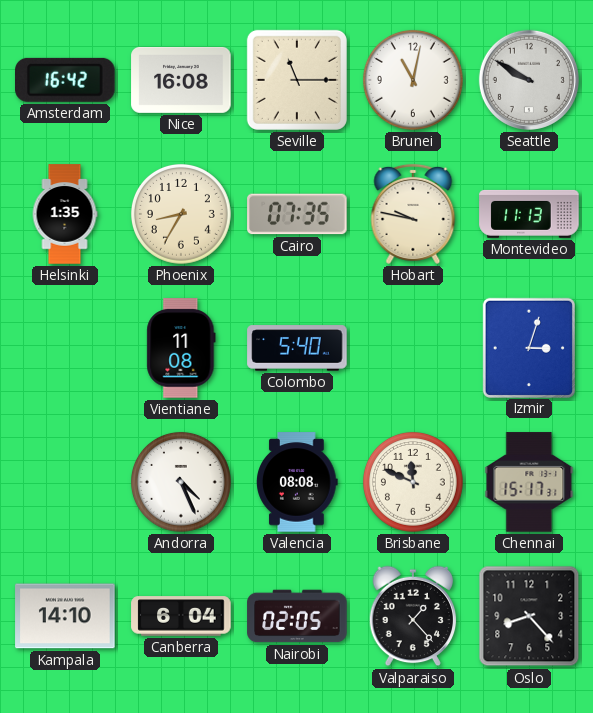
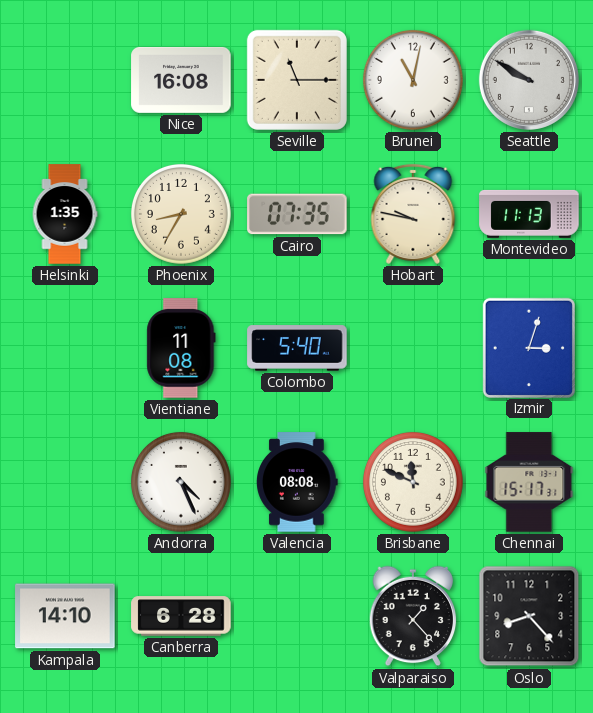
Amsterdam: 16:42 -> none
Canberra: 6:04 -> 6:28
Nairobi: 02:05 -> none
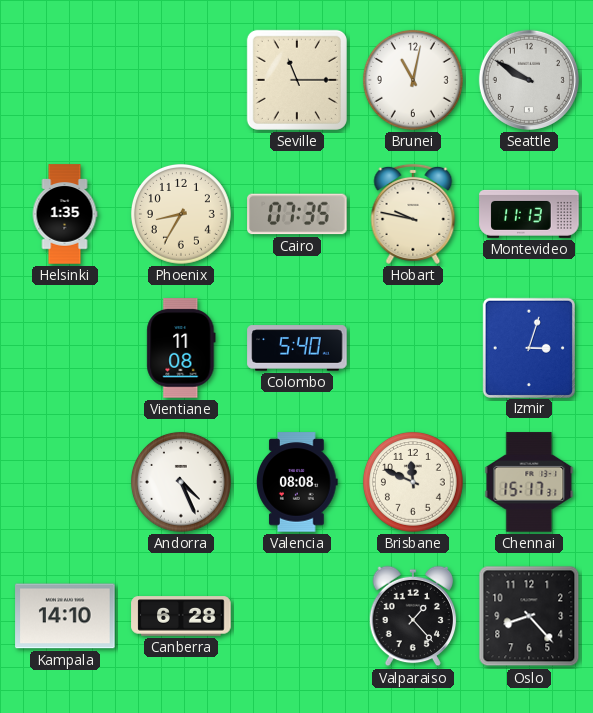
Nice: 16:08 -> none
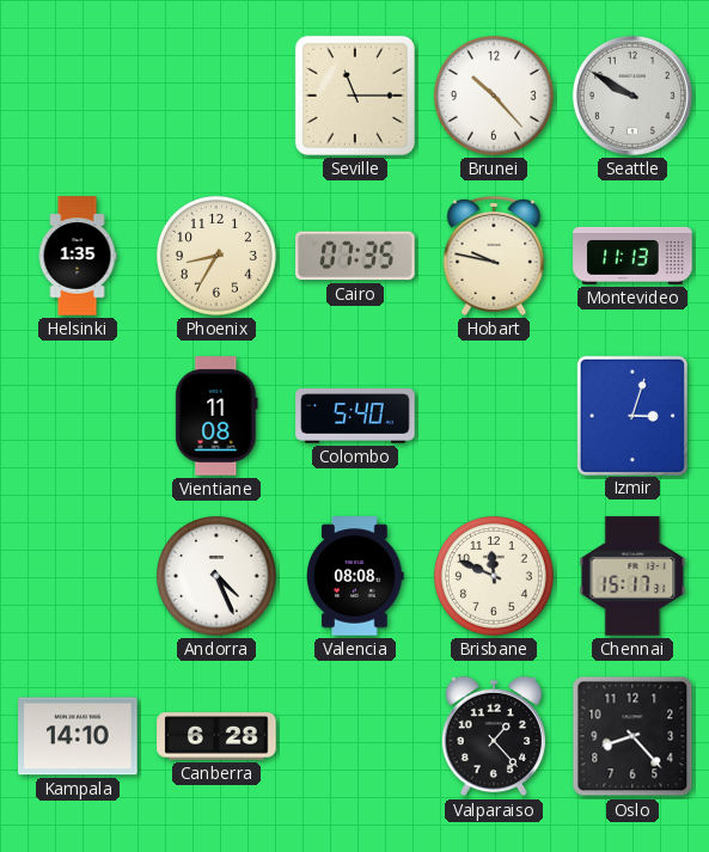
Brunei: 11:02 -> 10:23
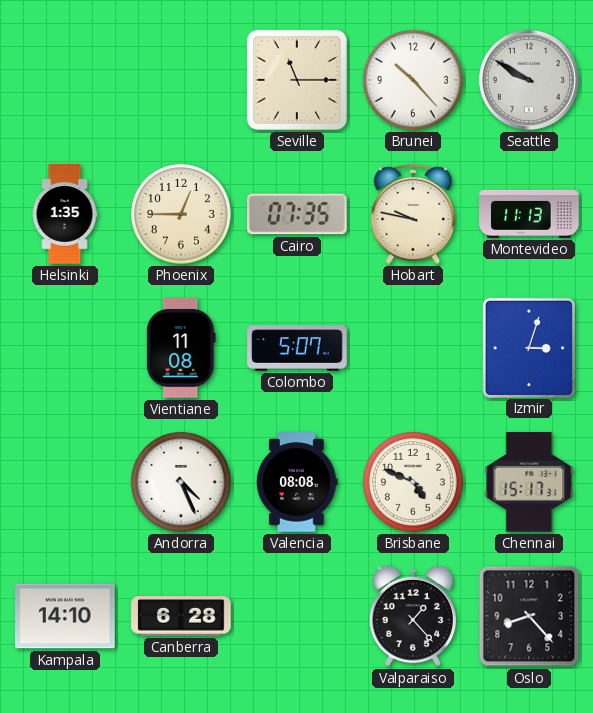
Phoenix: 8:35 -> 12:45
Colombo: 5:40 -> 5:07
Brisbane: 11:49 -> 4:49
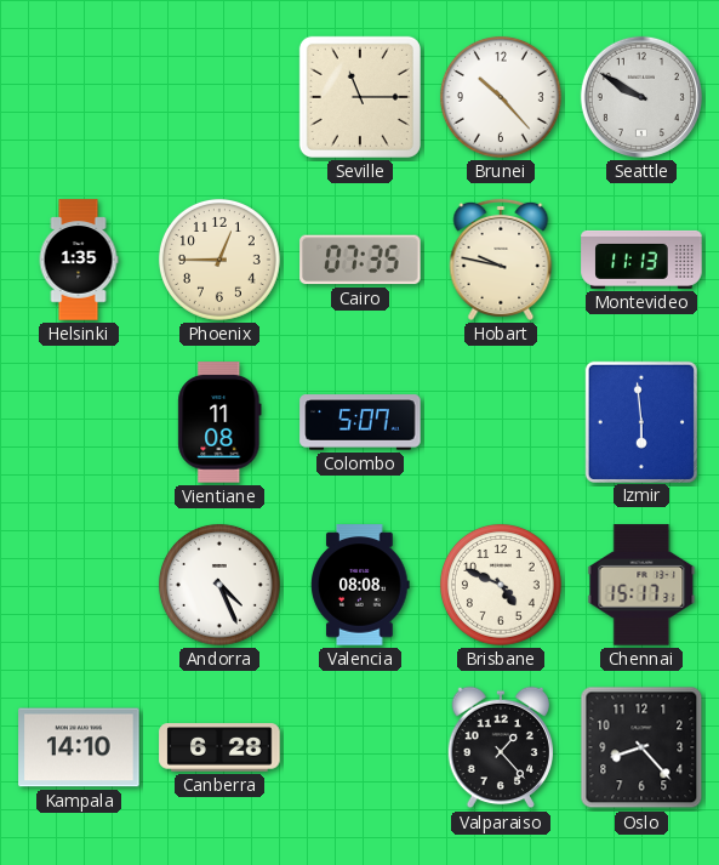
Izmir: 3:03 -> 5:59
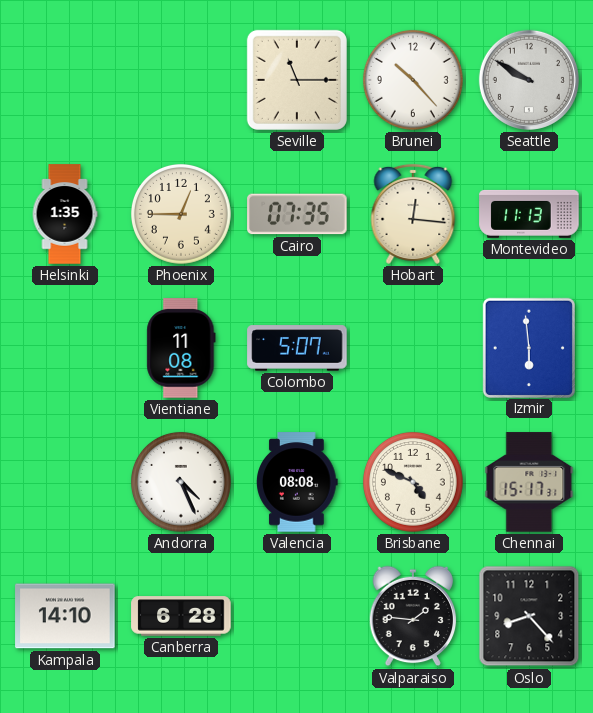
Hobart: 9:47 -> 12:16
Valparaiso: 1:23 -> 1:46
